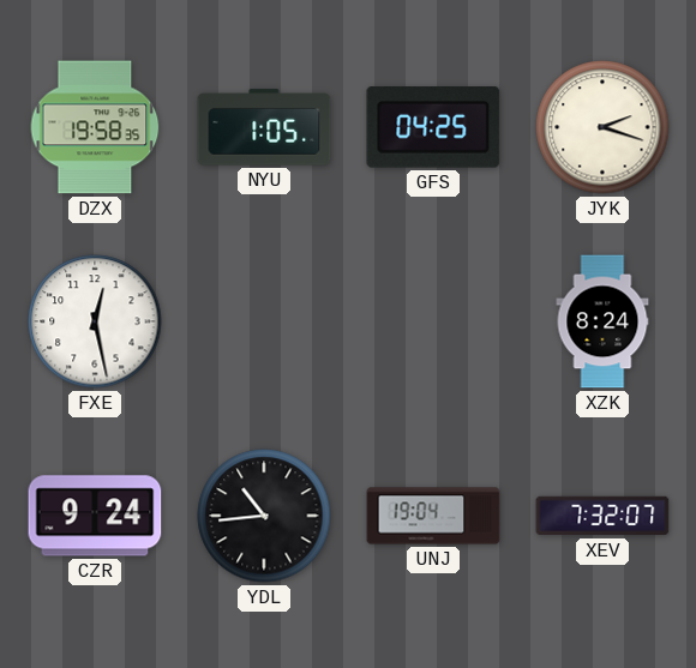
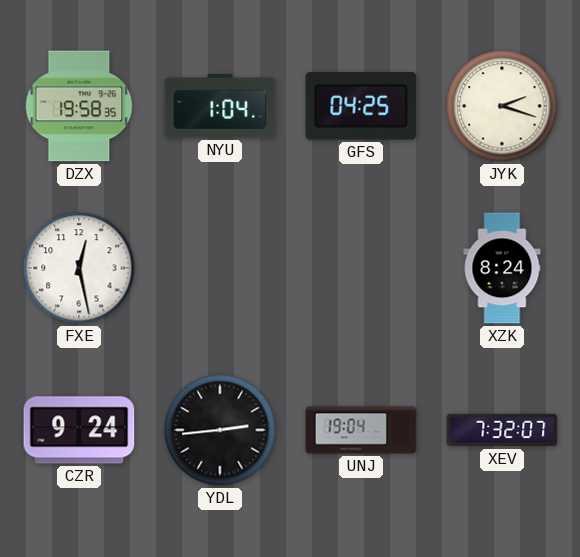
NYU: 1:05 -> 1:04
YDL: 10:44 -> 2:44
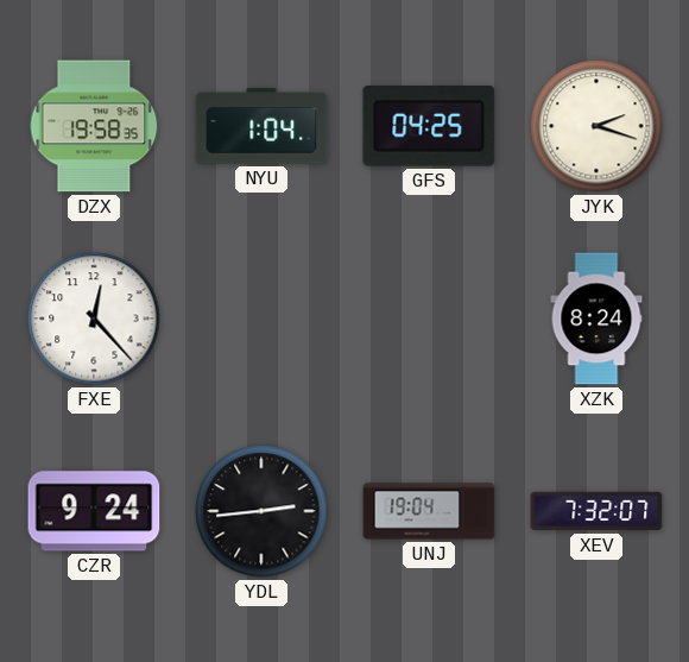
FXE: 12:28 -> 12:23
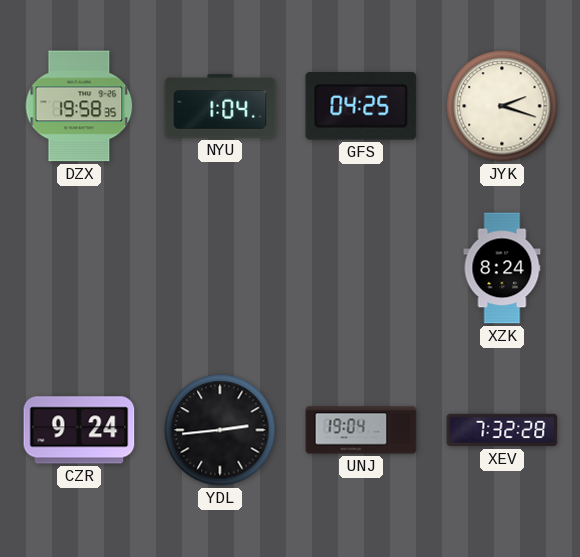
FXE: 12:23 -> none
XEV: 7:32:07 -> 7:32:28
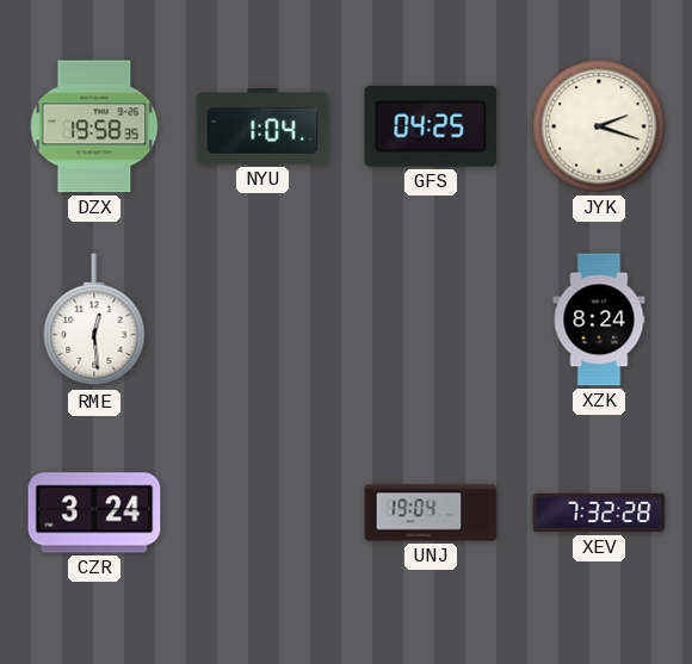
RME: none -> 12:29
CZR: 9:24 -> 3:24
YDL: 2:44 -> none
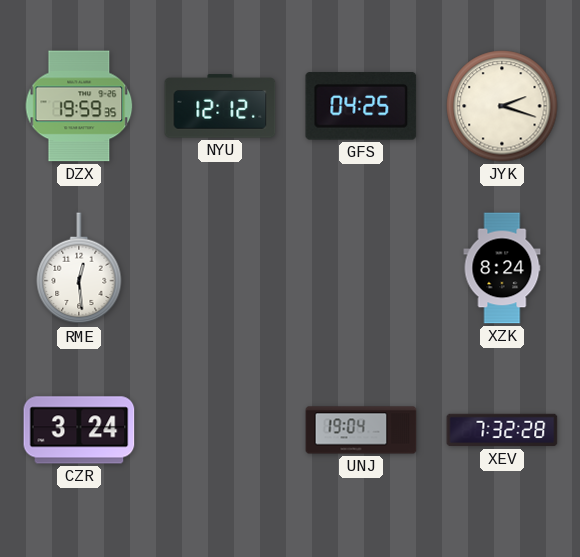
DZX: 19:58 -> 19:59
NYU: 1:04 -> 12:12
